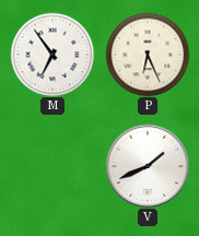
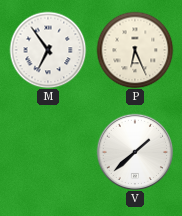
V: 1:41 -> 1:38
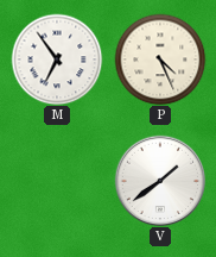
P: 6:26 -> 4:26
V: 1:38 -> 1:39
